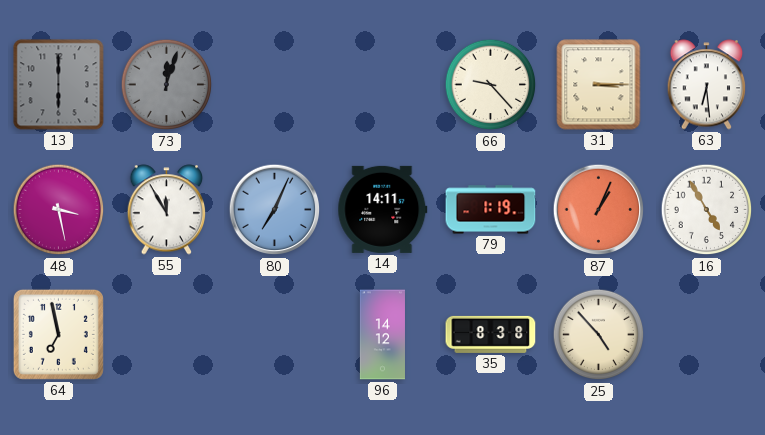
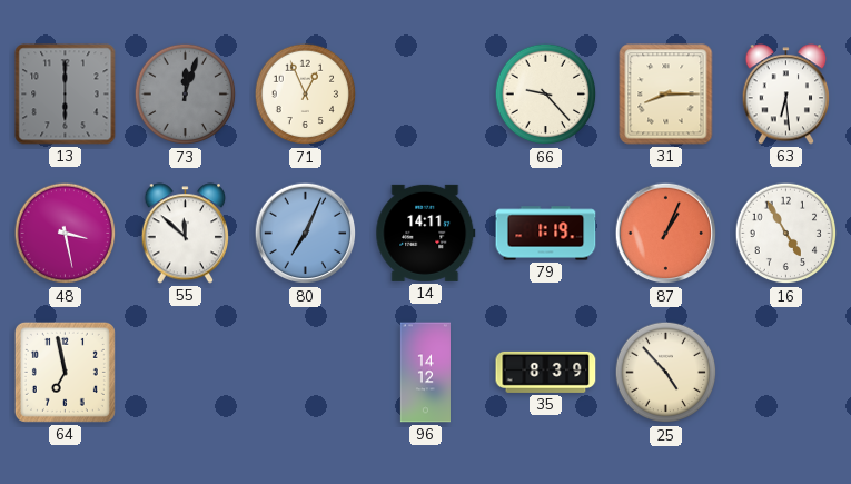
71: none -> 12:56
31: 3:15 -> 8:15
55: 11:55 -> 11:52
35: 8:38 -> 8:39
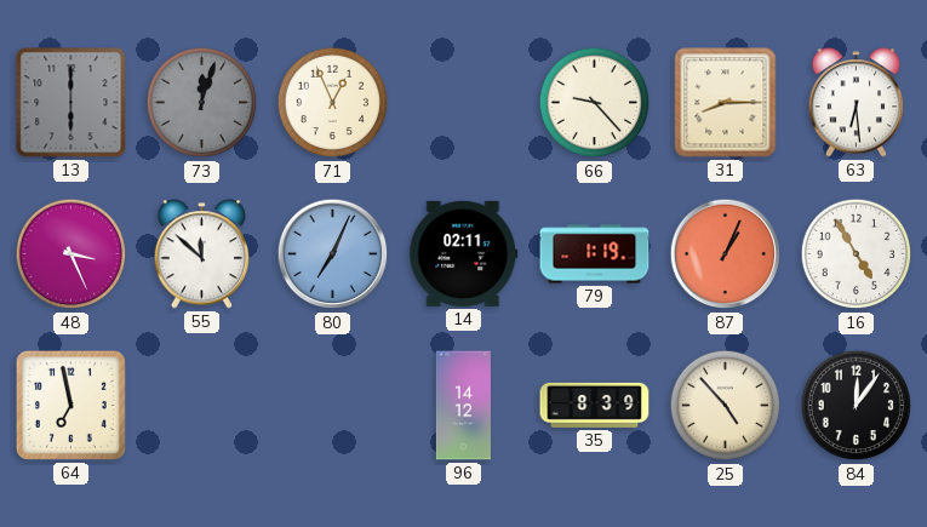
48: 3:28 -> 3:26
14: 14:11 -> 02:11
84: none -> 12:06
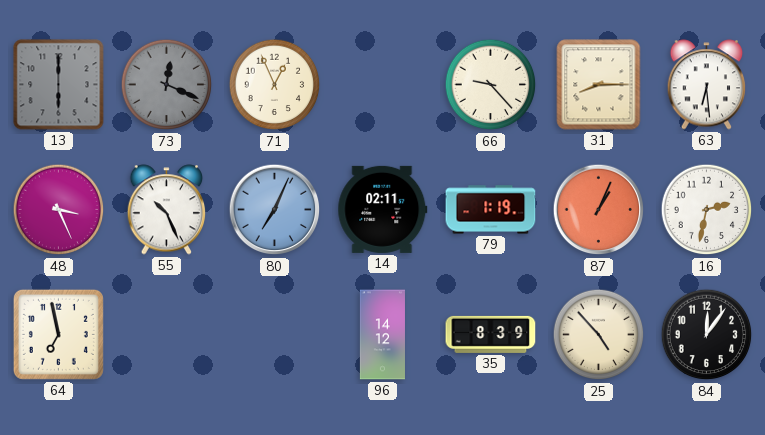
73: 12:03 -> 12:19
55: 11:52 -> 10:26
16: 4:55 -> 2:32
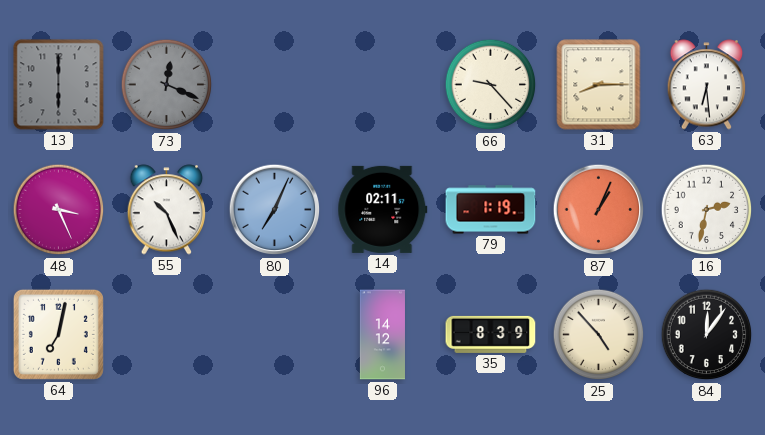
71: 12:56 -> none
64: 6:58 -> 7:02
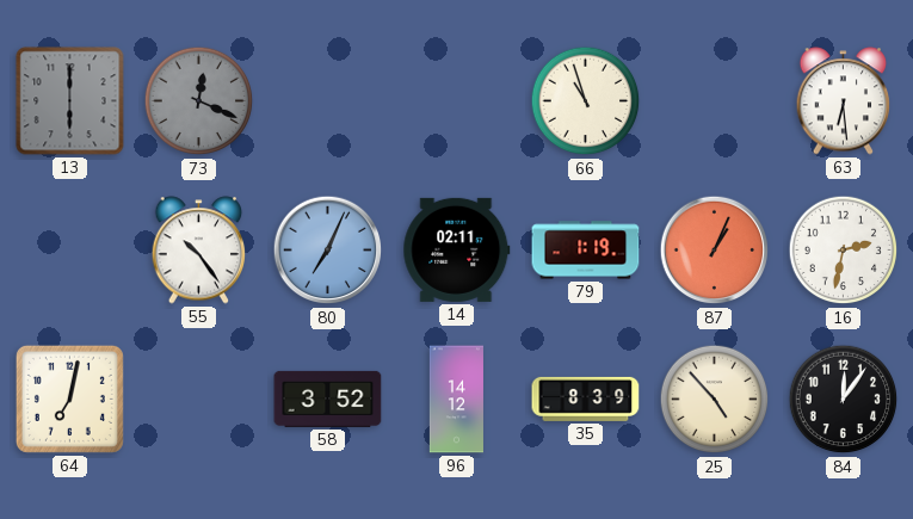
66: 9:23 -> 10:57
31: 8:15 -> none
48: 3:26 -> none
55: 10:26 -> 10:24
58: none -> 3:52
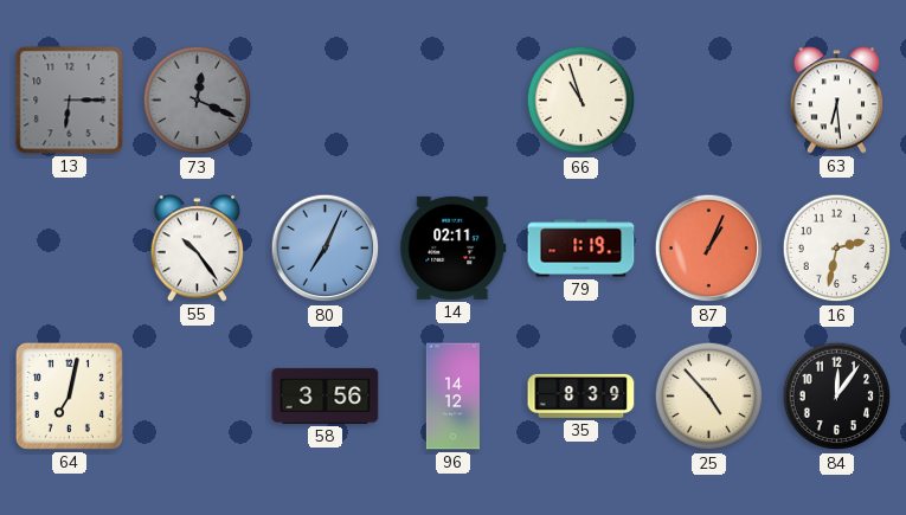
13: 6:00 -> 6:15
58: 3:52 -> 3:56
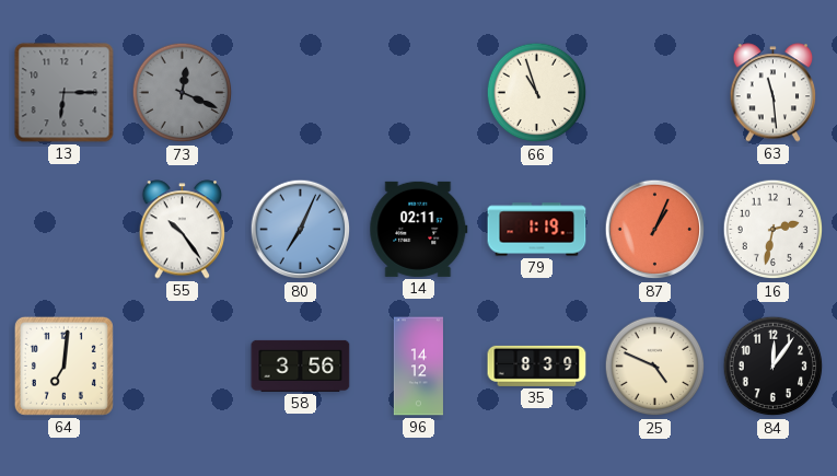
63: 6:29 -> 11:29
64: 7:02 -> 7:01
25: 4:53 -> 4:49
